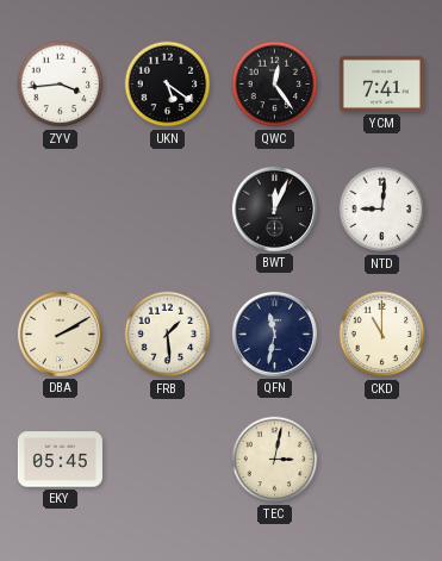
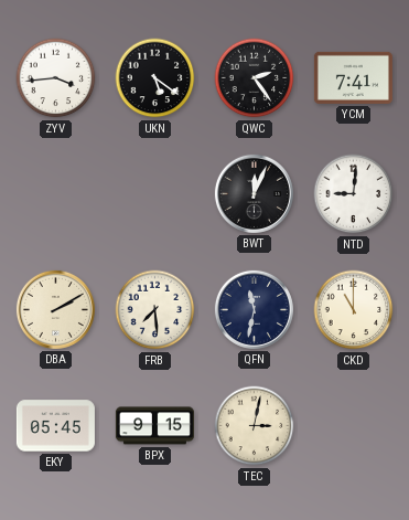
QWC: 12:24 -> 2:24
FRB: 1:29 -> 7:29
BPX: none -> 9:15
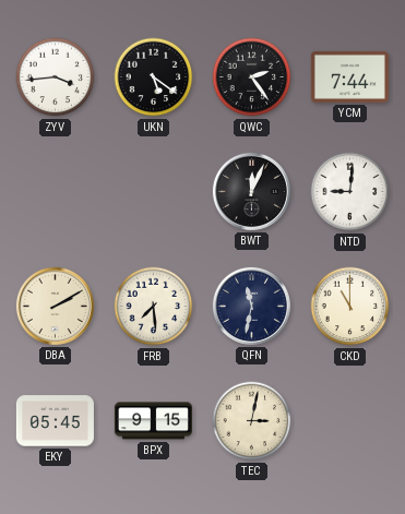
YCM: 7:41 -> 7:44
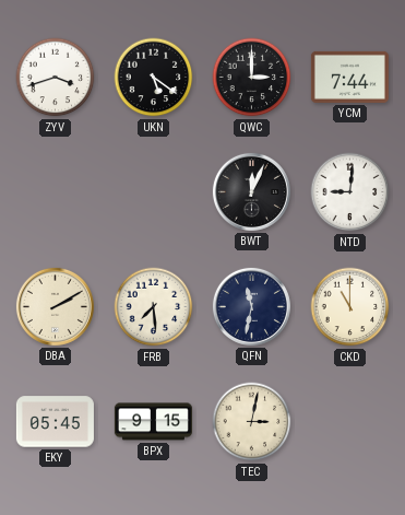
ZYV: 3:44 -> 3:42
QWC: 2:24 -> 3:00
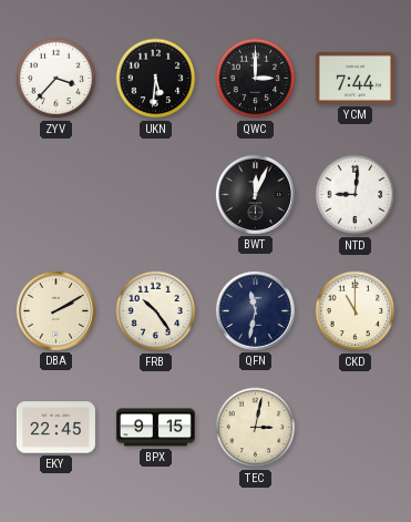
ZYV: 3:42 -> 3:37
UKN: 5:21 -> 5:31
FRB: 7:29 -> 10:24
EKY: 05:45 -> 22:45
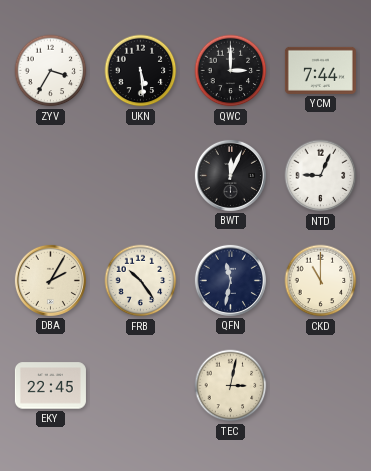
ZYV: 3:37 -> 3:35
UKN: 5:31 -> 5:29
NTD: 9:01 -> 9:04
DBA: 2:10 -> 2:05
BPX: 9:15 -> none
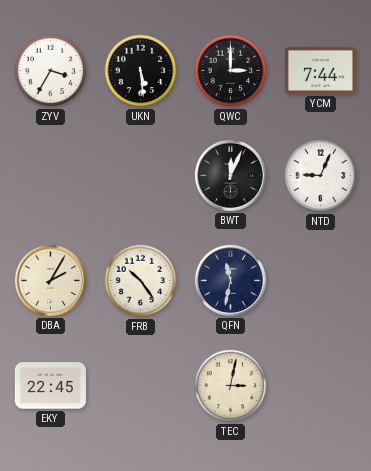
CKD: 11:00 -> none
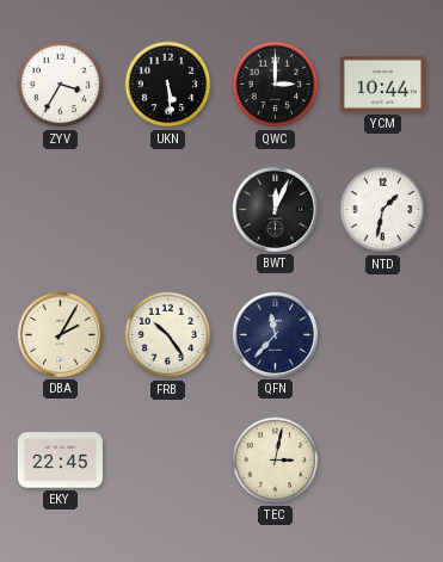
YCM: 7:44 -> 10:44
NTD: 9:04 -> 1:32
QFN: 11:32 -> 11:37
